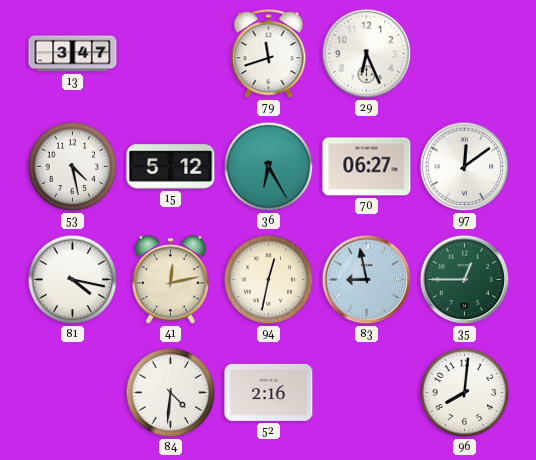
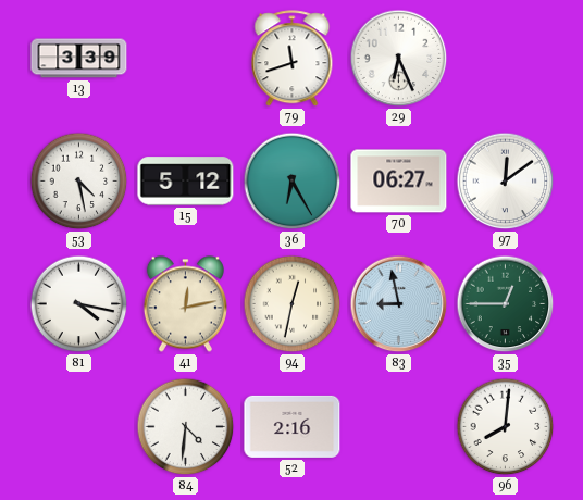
13: 3:47 -> 3:39
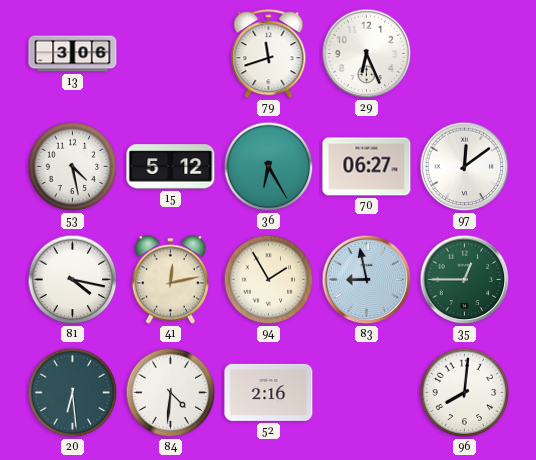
13: 3:39 -> 3:06
94: 12:32 -> 1:55
20: none -> 6:29
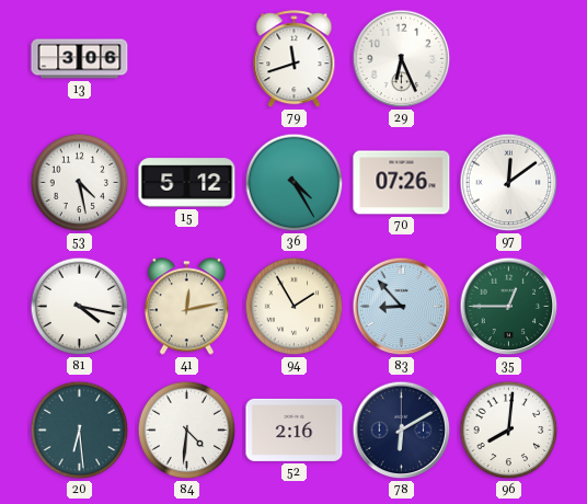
36: 6:25 -> 4:25
70: 06:27 -> 07:26
83: 8:58 -> 8:53
78: none -> 6:10
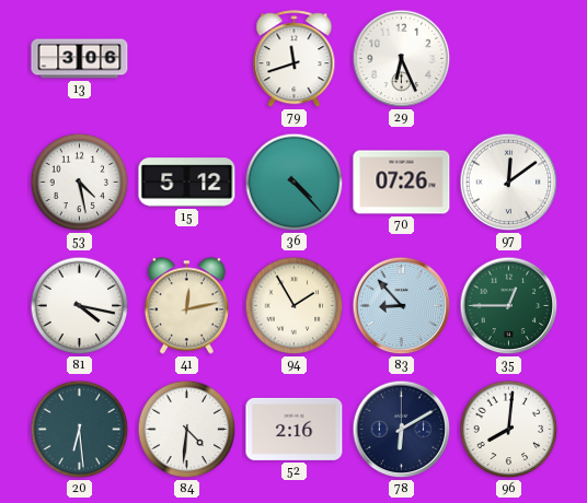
36: 4:25 -> 4:23
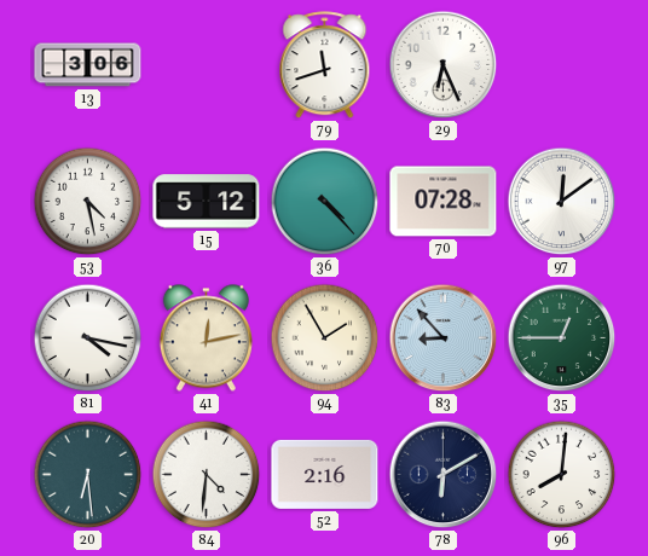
70: 07:26 -> 07:28
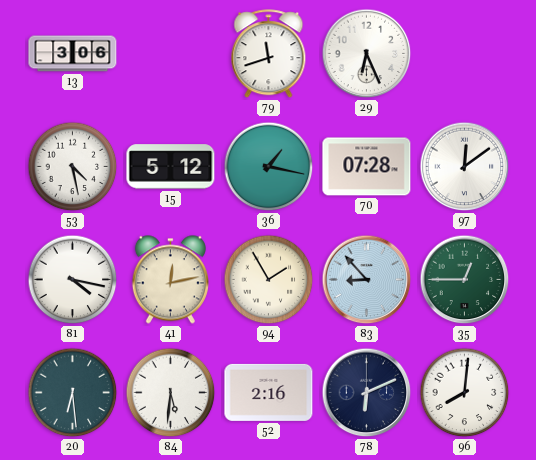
36: 4:23 -> 1:17
84: 4:31 -> 5:31
78: 6:10 -> 6:11
